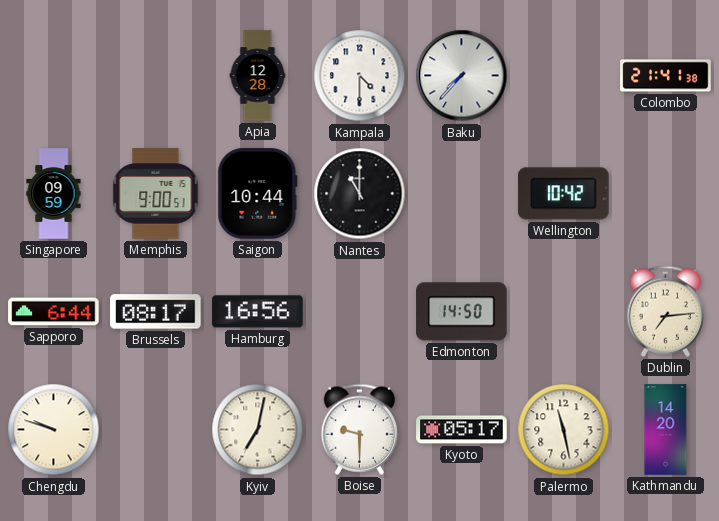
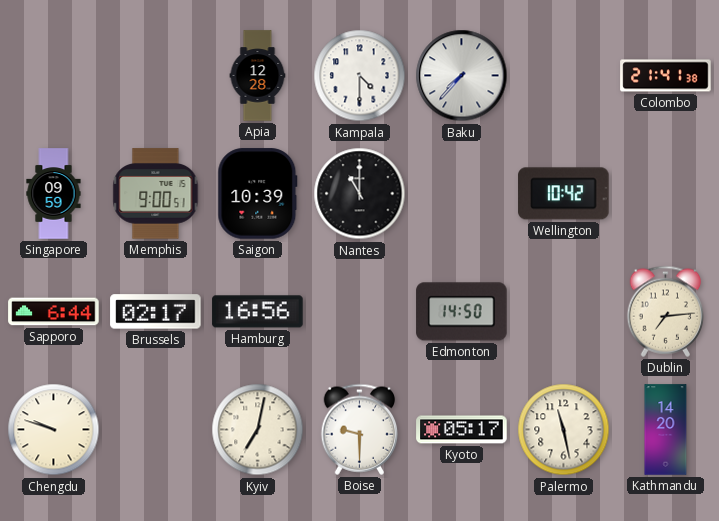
Saigon: 10:44 -> 10:39
Brussels: 08:17 -> 02:17
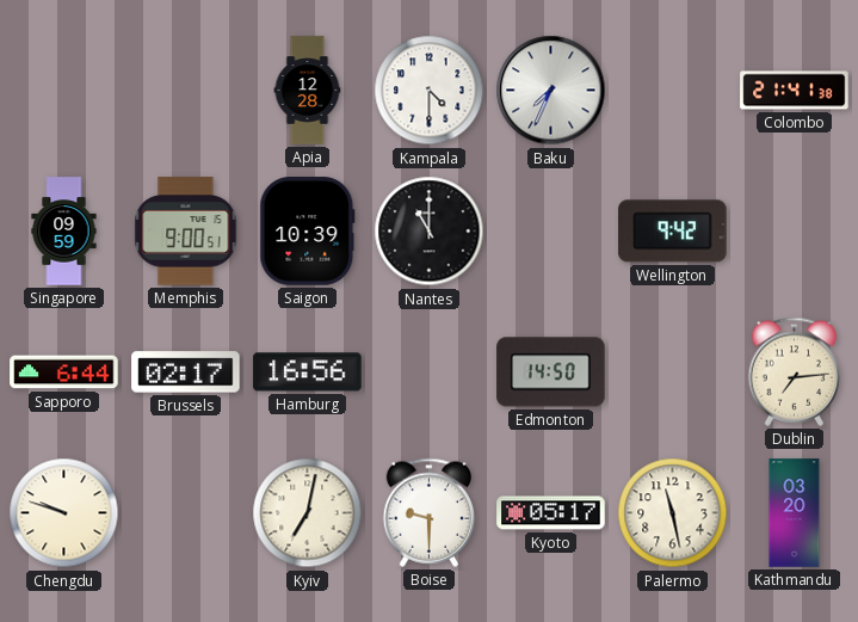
Baku: 7:37 -> 7:34
Wellington: 10:42 -> 9:42
Kathmandu: 14:20 -> 03:20
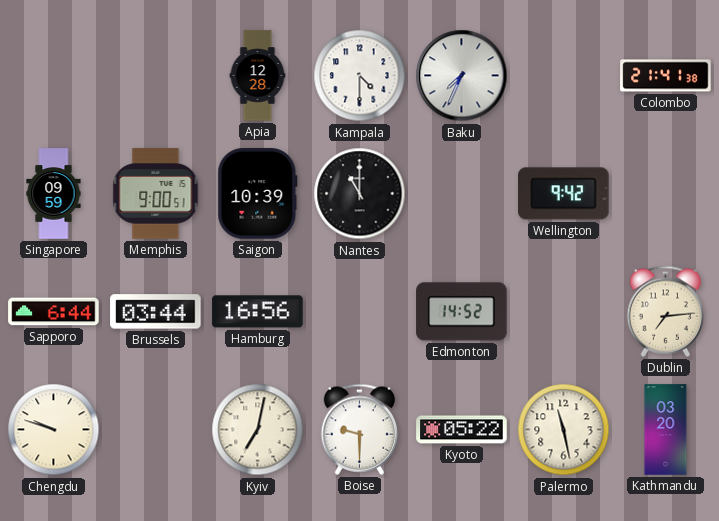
Brussels: 02:17 -> 03:44
Edmonton: 14:50 -> 14:52
Kyoto: 05:17 -> 05:22
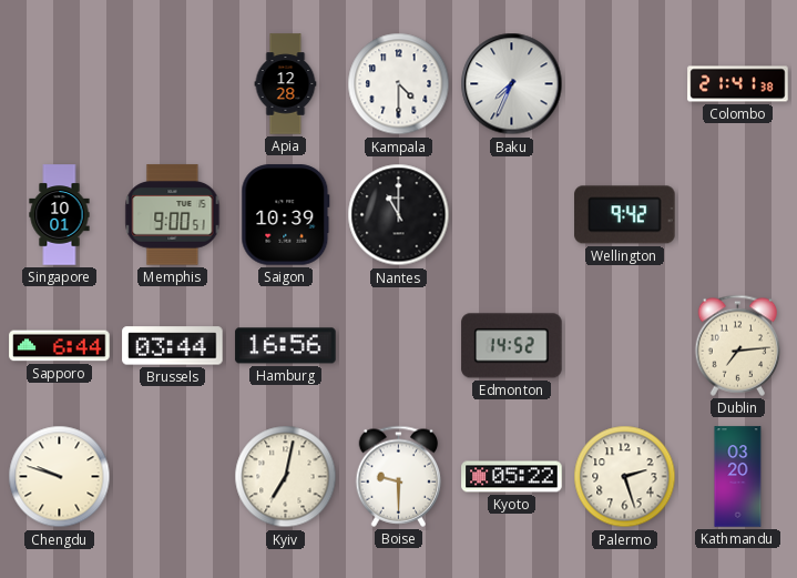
Singapore: 09:59 -> 10:01
Palermo: 11:28 -> 2:27
